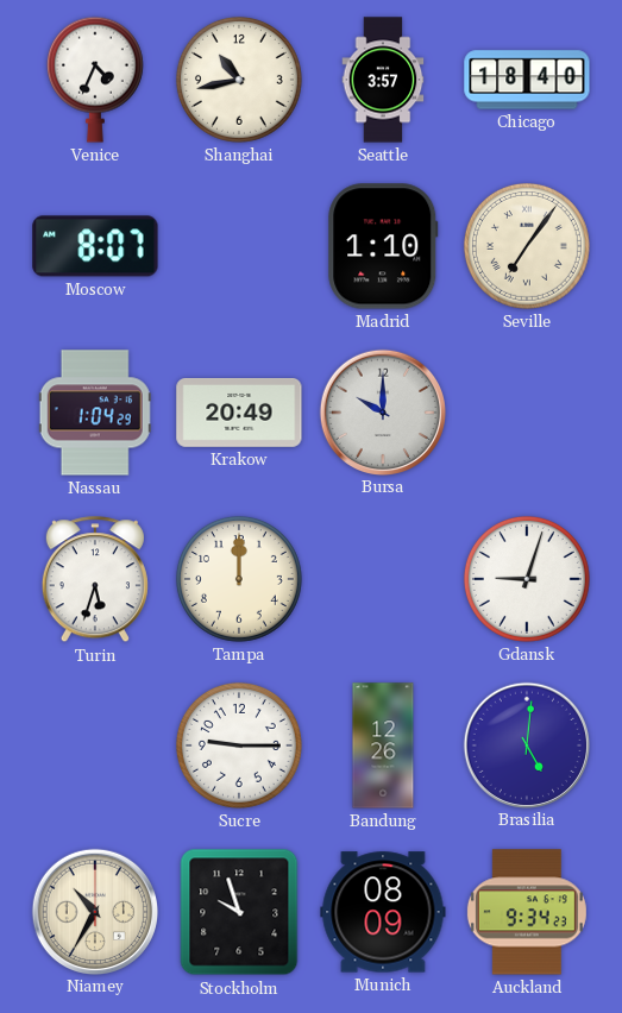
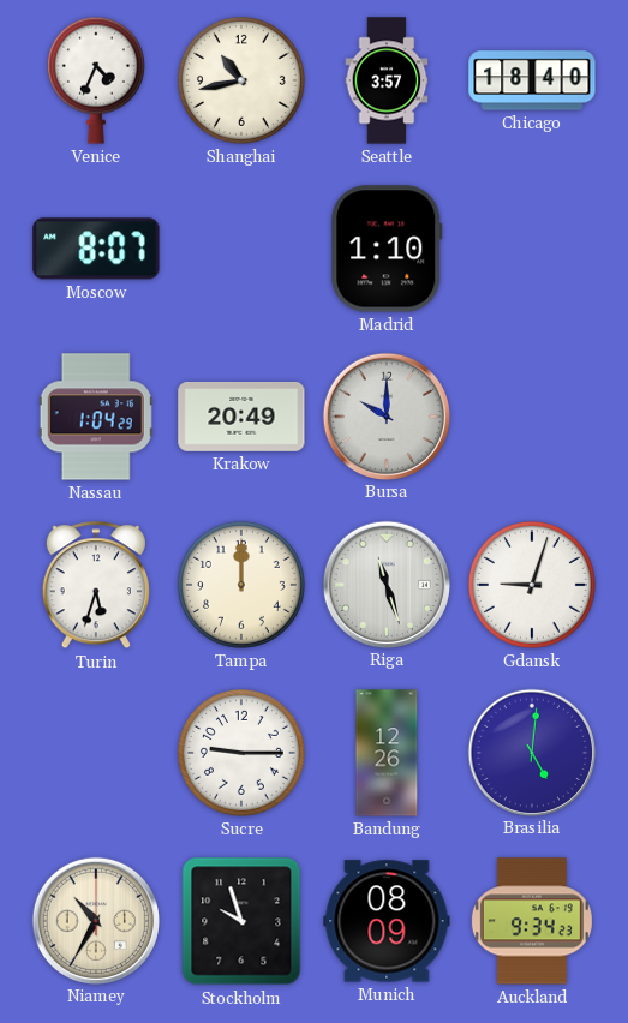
Seville: 7:06 -> none
Riga: none -> 11:27
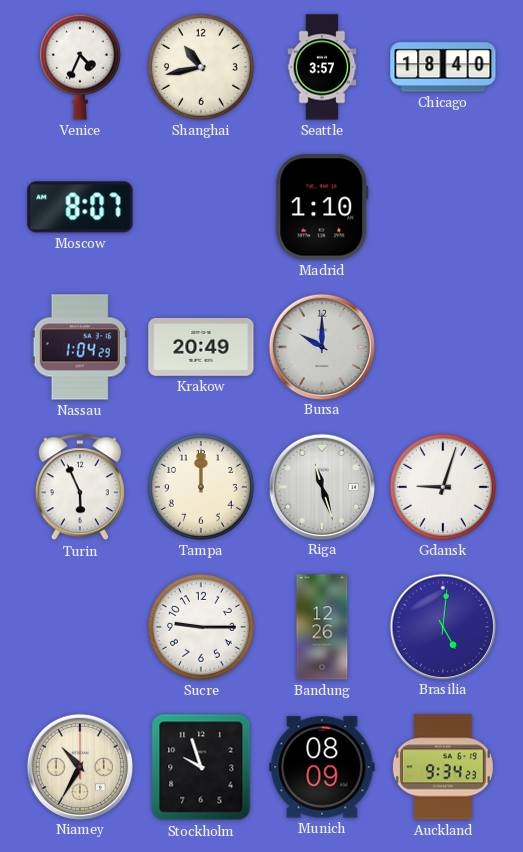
Turin: 5:33 -> 5:56
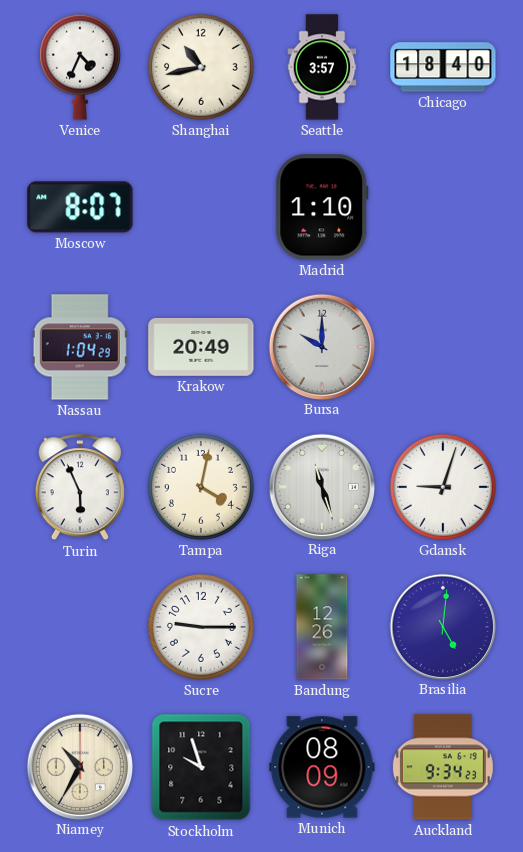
Tampa: 12:00 -> 4:02
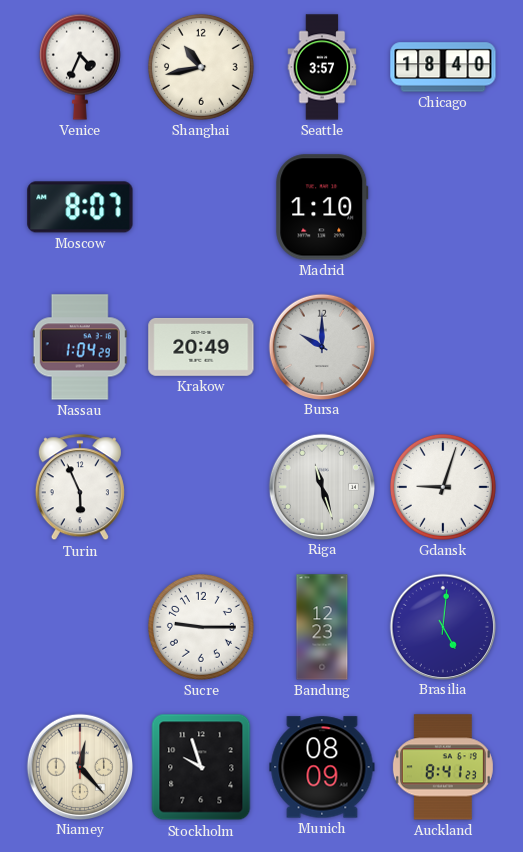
Tampa: 4:02 -> none
Bandung: 12:26 -> 12:23
Niamey: 10:35 -> 12:23
Auckland: 9:34 -> 8:41
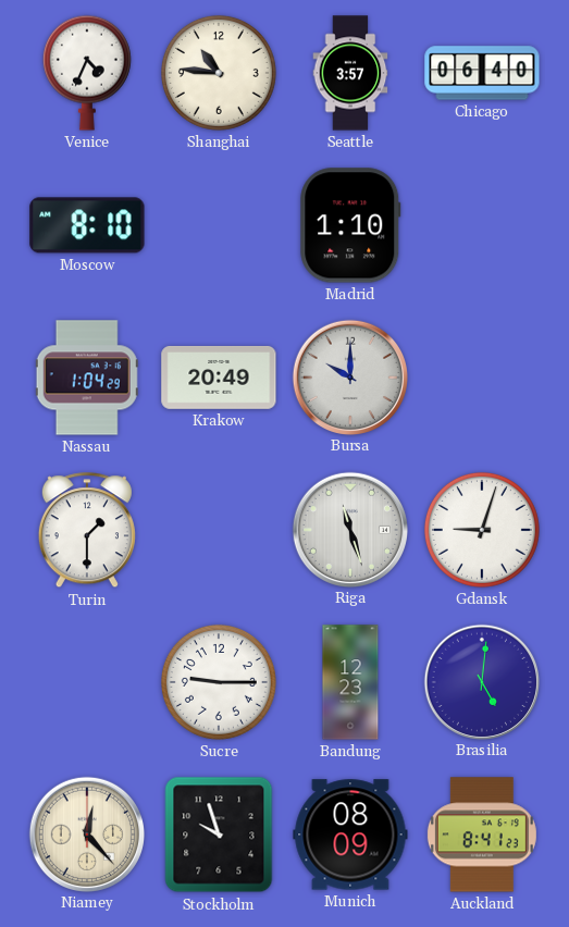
Shanghai: 10:43 -> 10:46
Chicago: 18:40 -> 06:40
Moscow: 8:07 -> 8:10
Turin: 5:56 -> 1:30
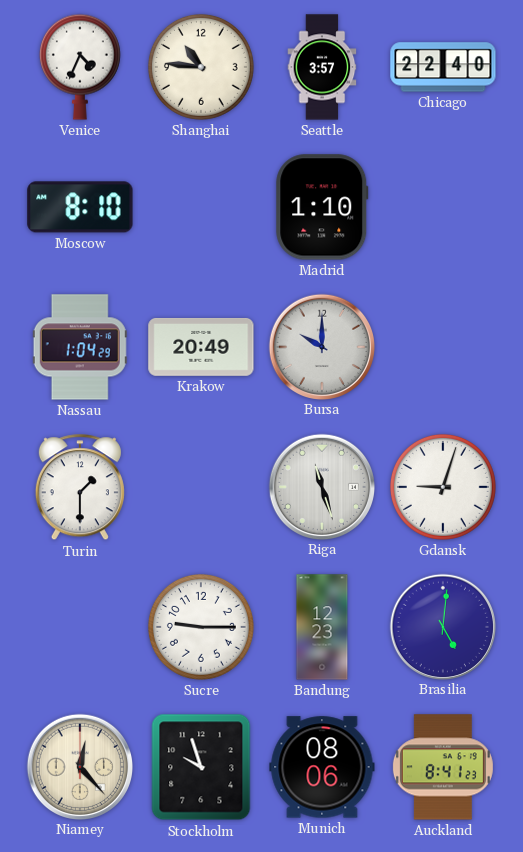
Chicago: 06:40 -> 22:40
Munich: 08:09 -> 08:06
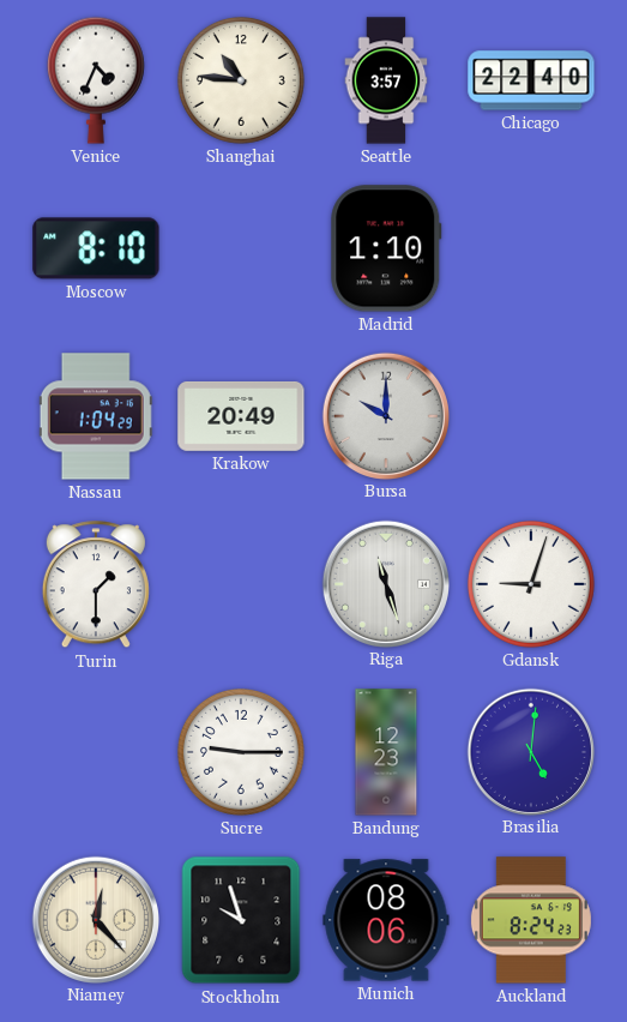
Auckland: 8:41 -> 8:24
